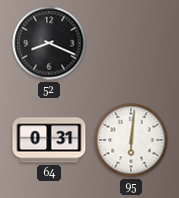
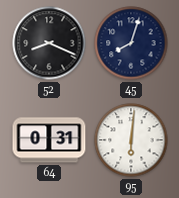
45: none -> 8:03
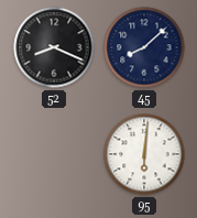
45: 8:03 -> 8:08
64: 0:31 -> none
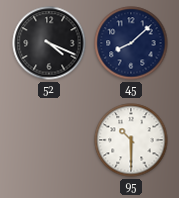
52: 8:19 -> 4:19
95: 6:01 -> 10:30
